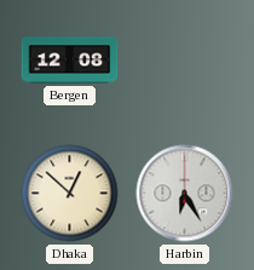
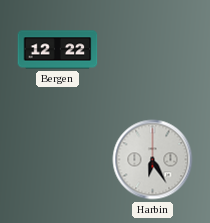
Bergen: 12:08 -> 12:22
Dhaka: 12:52 -> none
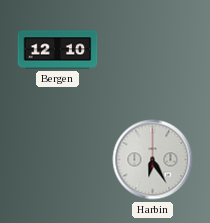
Bergen: 12:22 -> 12:10
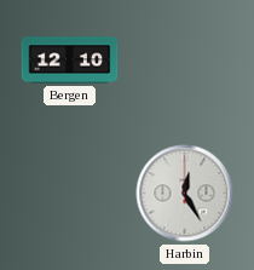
Harbin: 6:25 -> 12:25
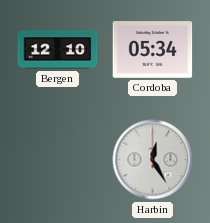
Cordoba: none -> 05:34
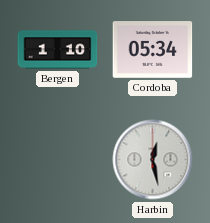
Bergen: 12:10 -> 1:10
Harbin: 12:25 -> 12:28
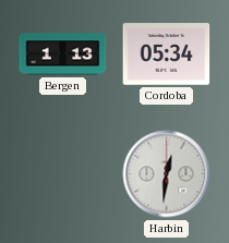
Bergen: 1:10 -> 1:13
Harbin: 12:28 -> 12:31
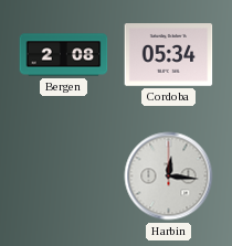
Bergen: 1:13 -> 2:08
Harbin: 12:31 -> 12:16
